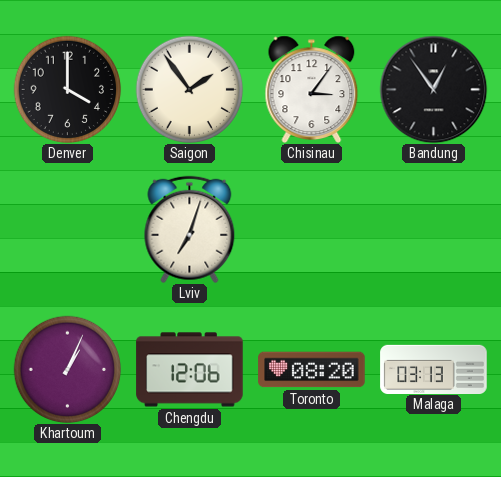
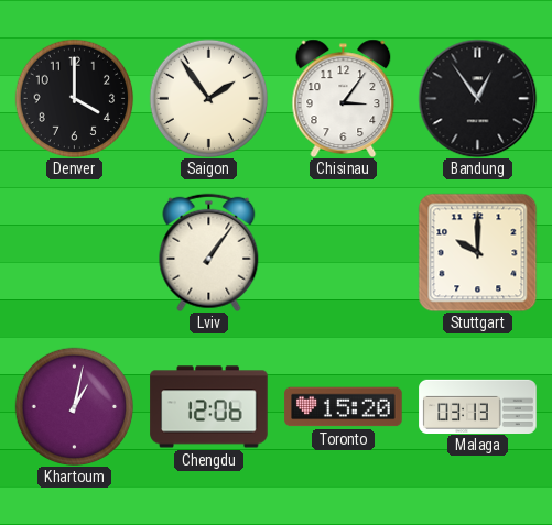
Lviv: 7:03 -> 1:06
Stuttgart: none -> 10:00
Khartoum: 1:04 -> 1:02
Toronto: 08:20 -> 15:20
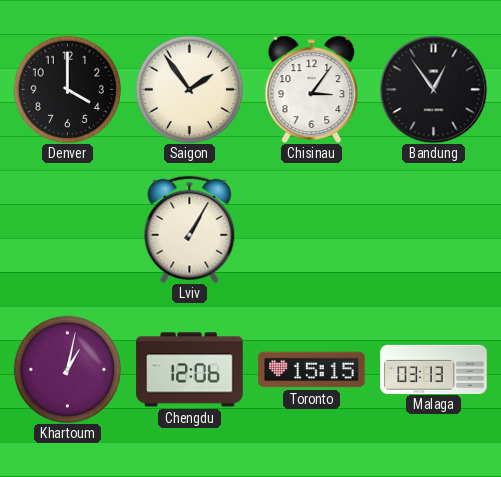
Lviv: 1:06 -> 1:05
Stuttgart: 10:00 -> none
Toronto: 15:20 -> 15:15
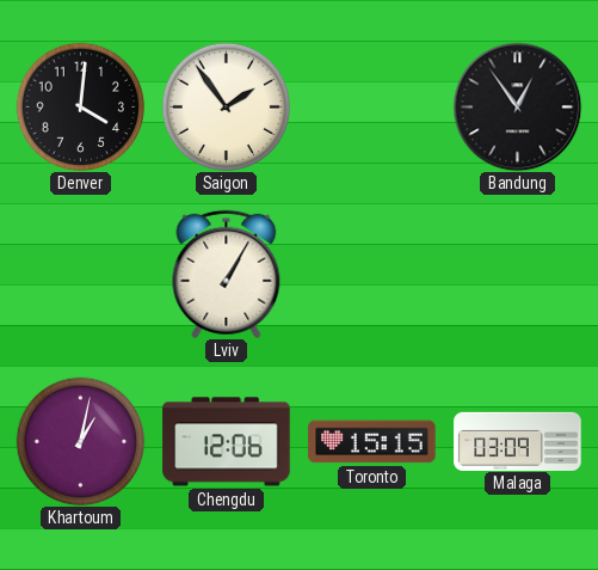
Denver: 4:00 -> 4:01
Chisinau: 3:06 -> none
Malaga: 03:13 -> 03:09
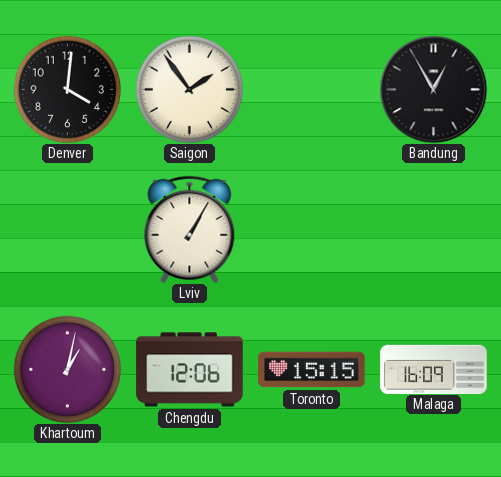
Bandung: 12:54 -> 12:55
Malaga: 03:09 -> 16:09
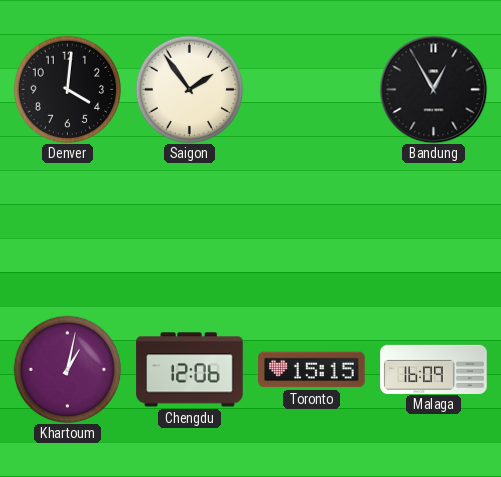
Lviv: 1:05 -> none
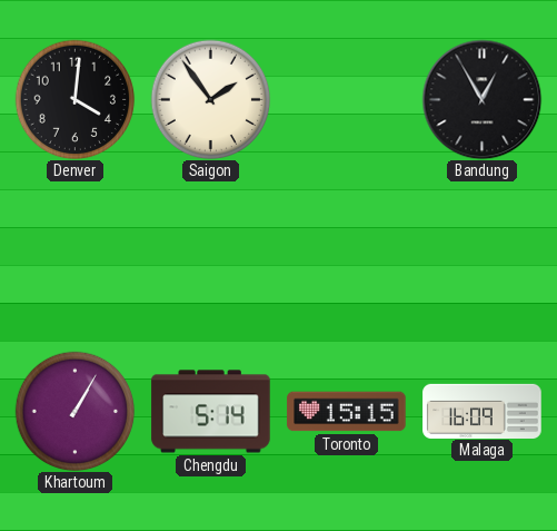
Khartoum: 1:02 -> 1:05
Chengdu: 12:06 -> 5:14
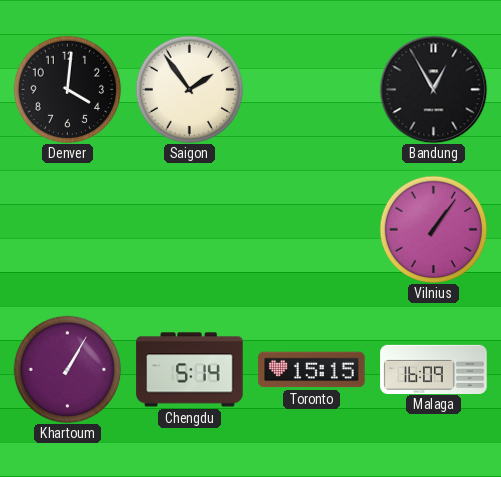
Vilnius: none -> 1:06
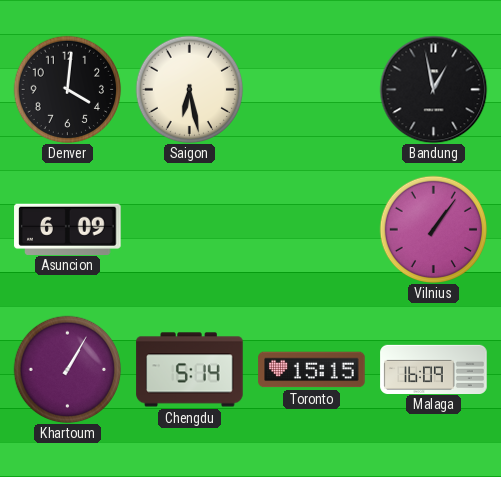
Saigon: 1:54 -> 6:28
Bandung: 12:55 -> 12:58
Asuncion: none -> 6:09
